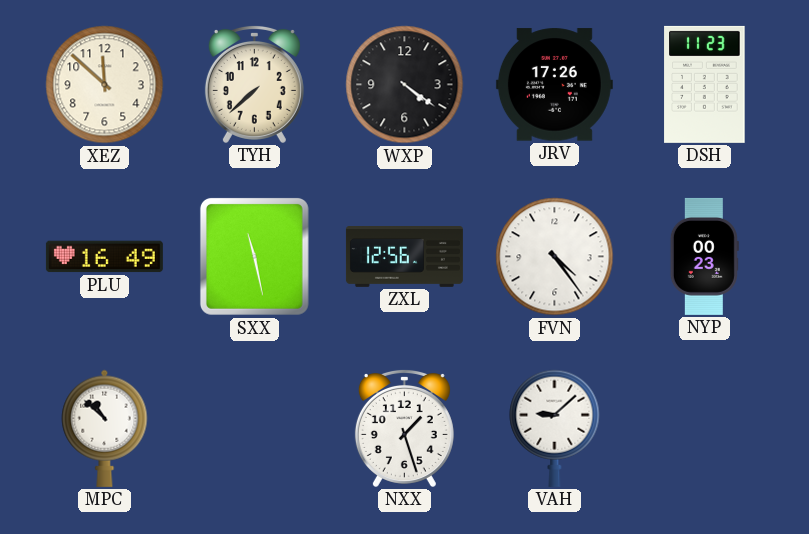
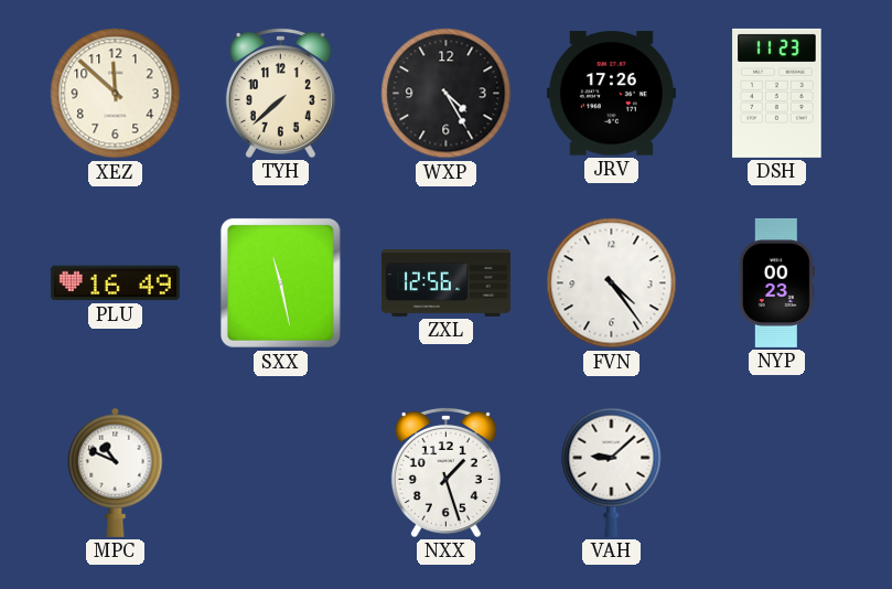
WXP: 4:21 -> 4:25
MPC: 10:52 -> 10:49
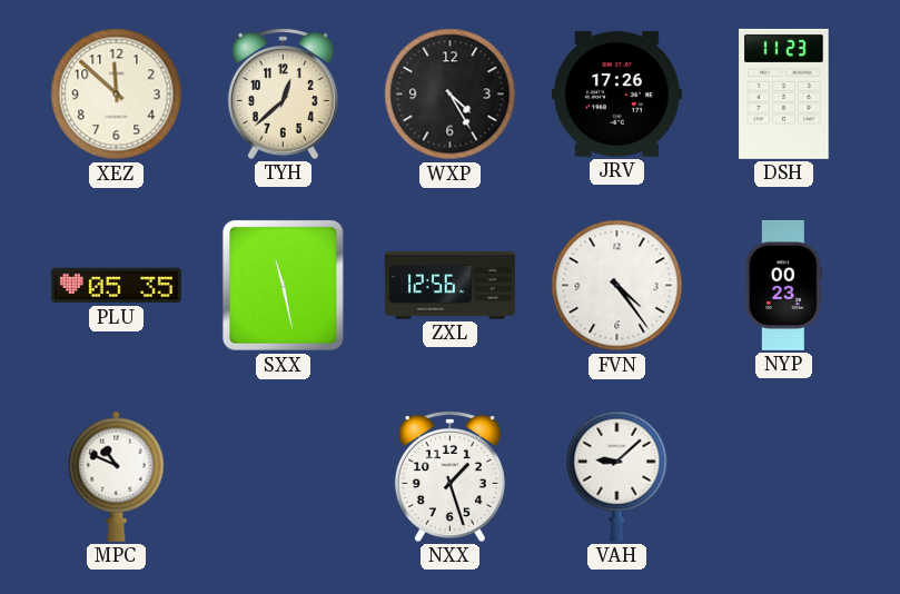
TYH: 7:38 -> 12:38
PLU: 16:49 -> 05:35
